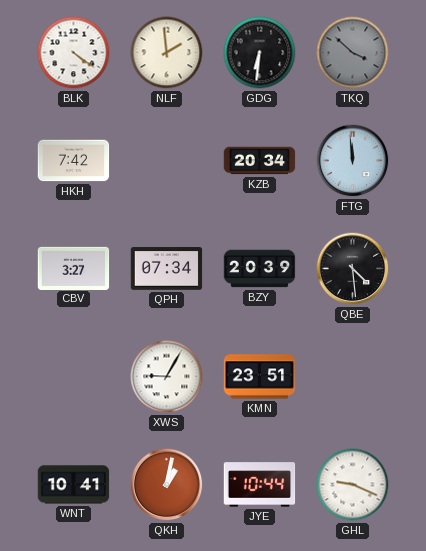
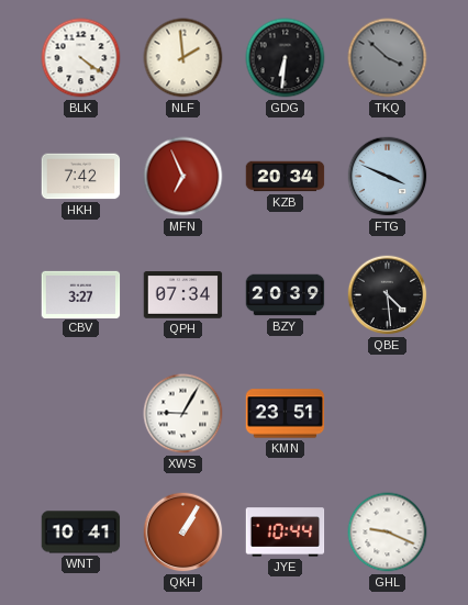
MFN: none -> 6:56
FTG: 11:59 -> 3:49
QKH: 1:02 -> 1:05
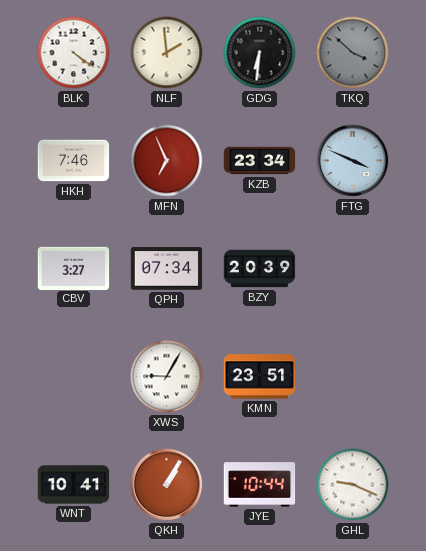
HKH: 7:42 -> 7:46
KZB: 20:34 -> 23:34
QBE: 4:29 -> none
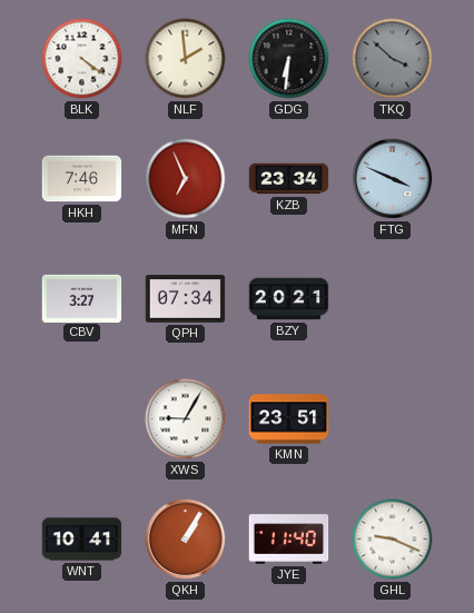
BZY: 20:39 -> 20:21
JYE: 10:44 -> 11:40
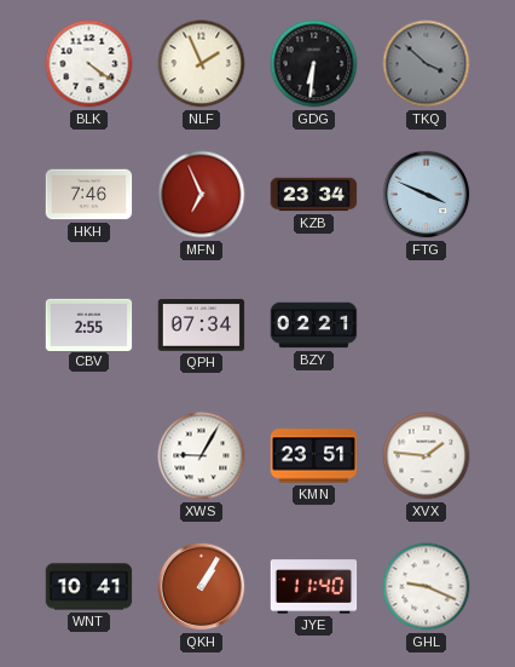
NLF: 1:59 -> 1:56
CBV: 3:27 -> 2:55
BZY: 20:21 -> 02:21
XVX: none -> 1:46
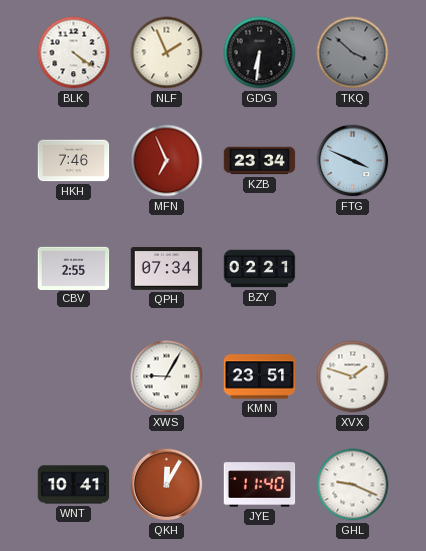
XVX: 1:46 -> 1:48
QKH: 1:05 -> 12:05
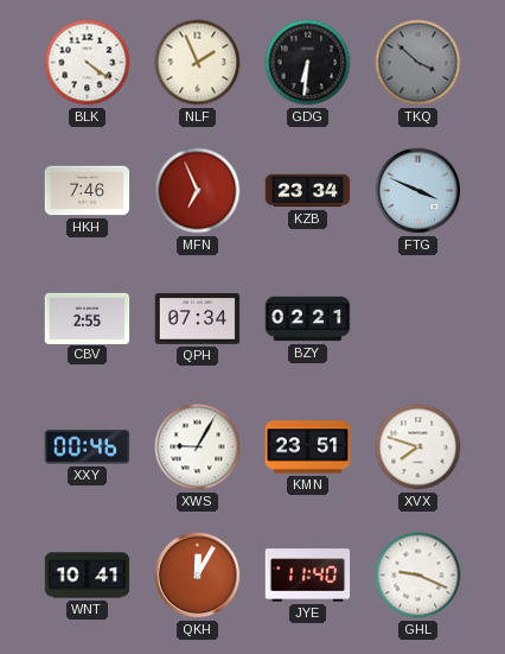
XXY: none -> 00:46
XVX: 1:48 -> 7:48
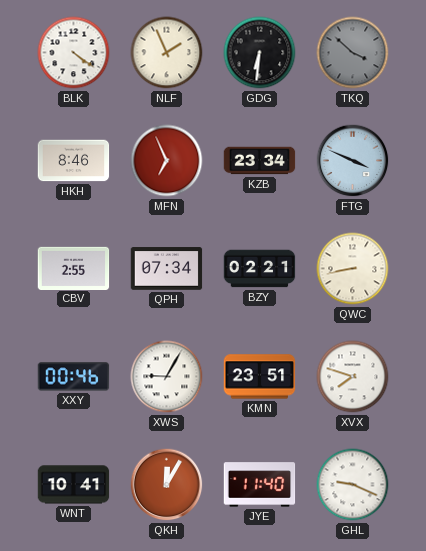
HKH: 7:46 -> 8:46
QWC: none -> 8:43
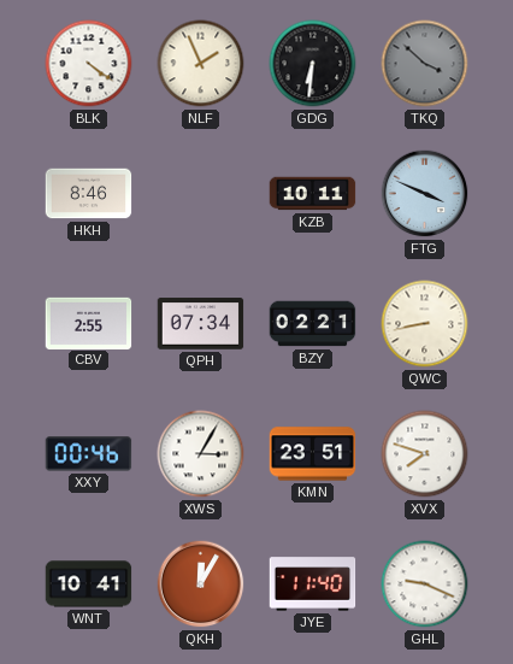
MFN: 6:56 -> none
KZB: 23:34 -> 10:11
XWS: 9:05 -> 3:05
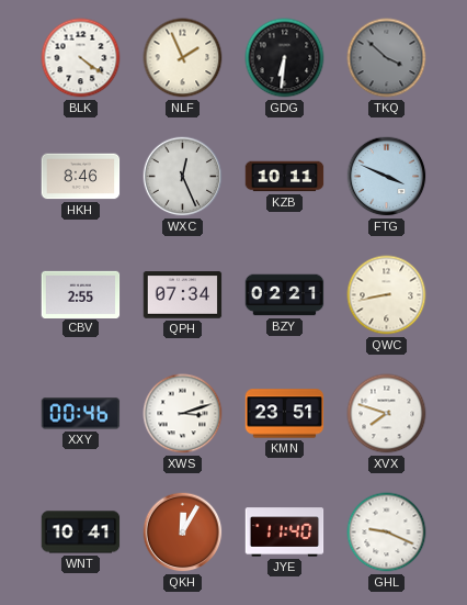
WXC: none -> 12:26
XWS: 3:05 -> 3:12
